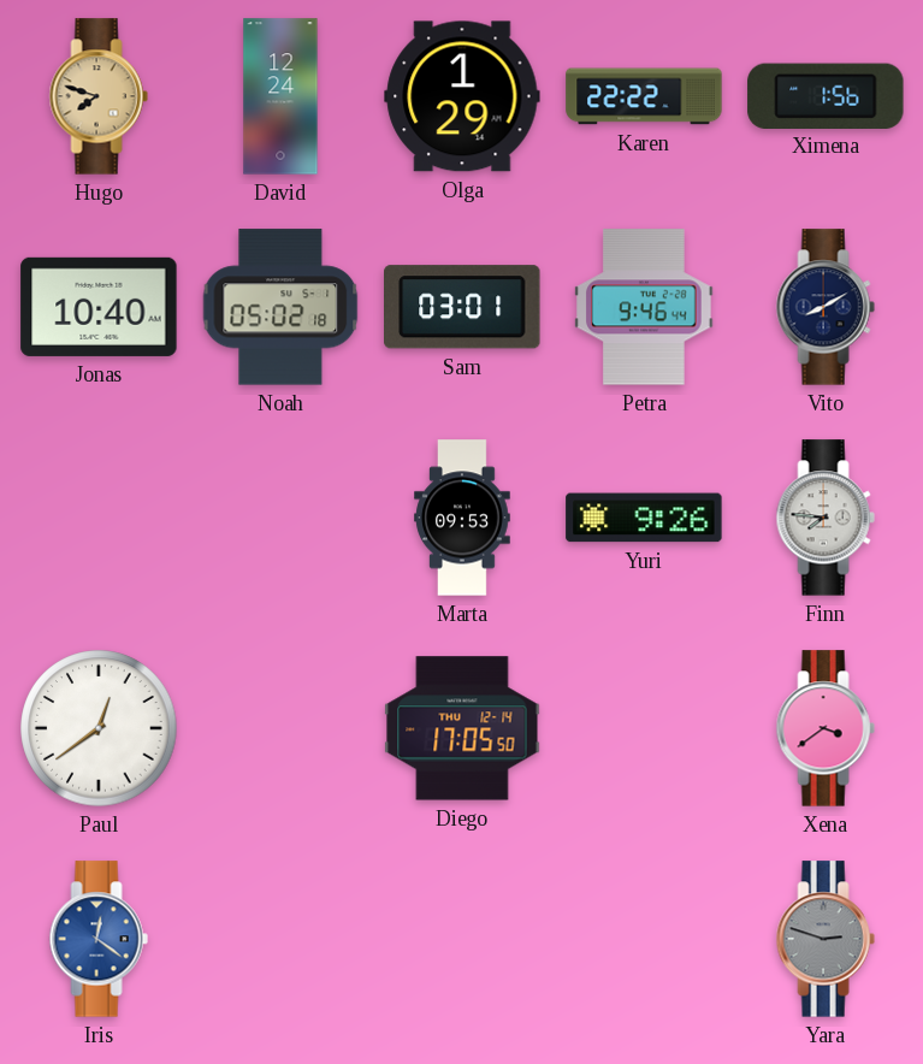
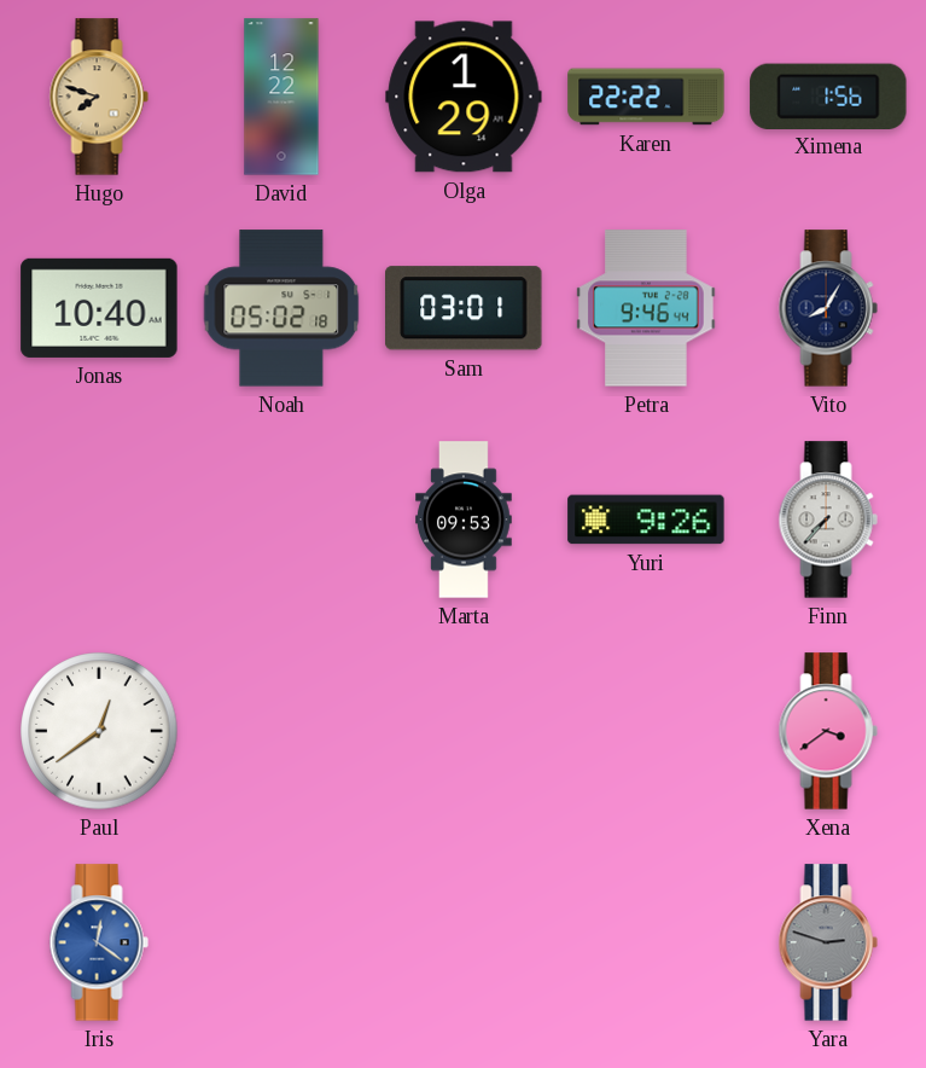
David: 12:24 -> 12:22
Vito: 8:10 -> 8:05
Finn: 7:46 -> 7:37
Diego: 17:05 -> none
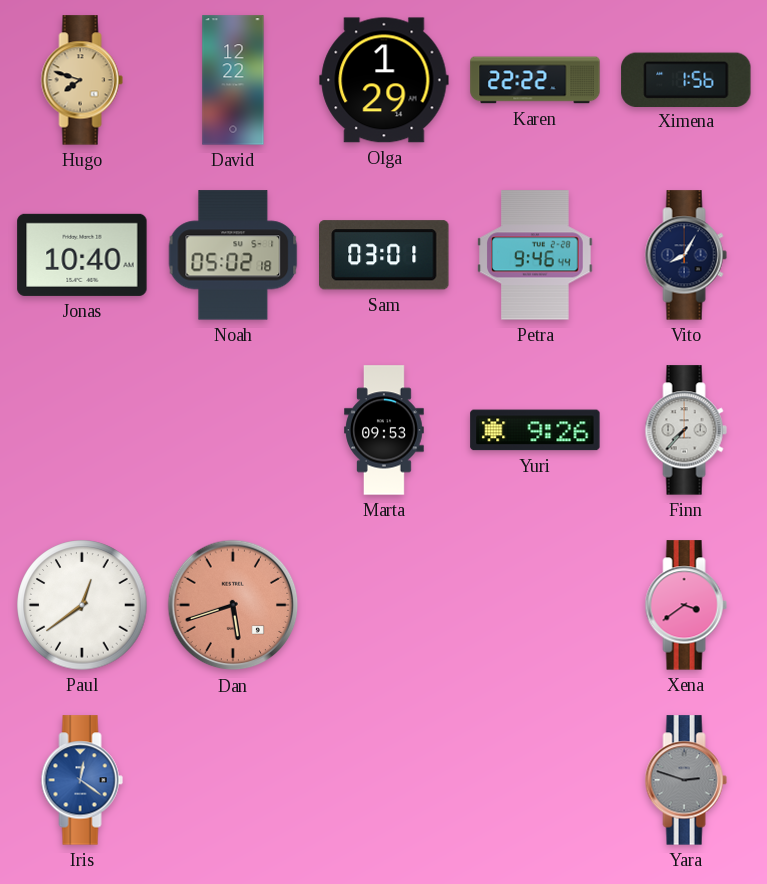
Dan: none -> 5:42
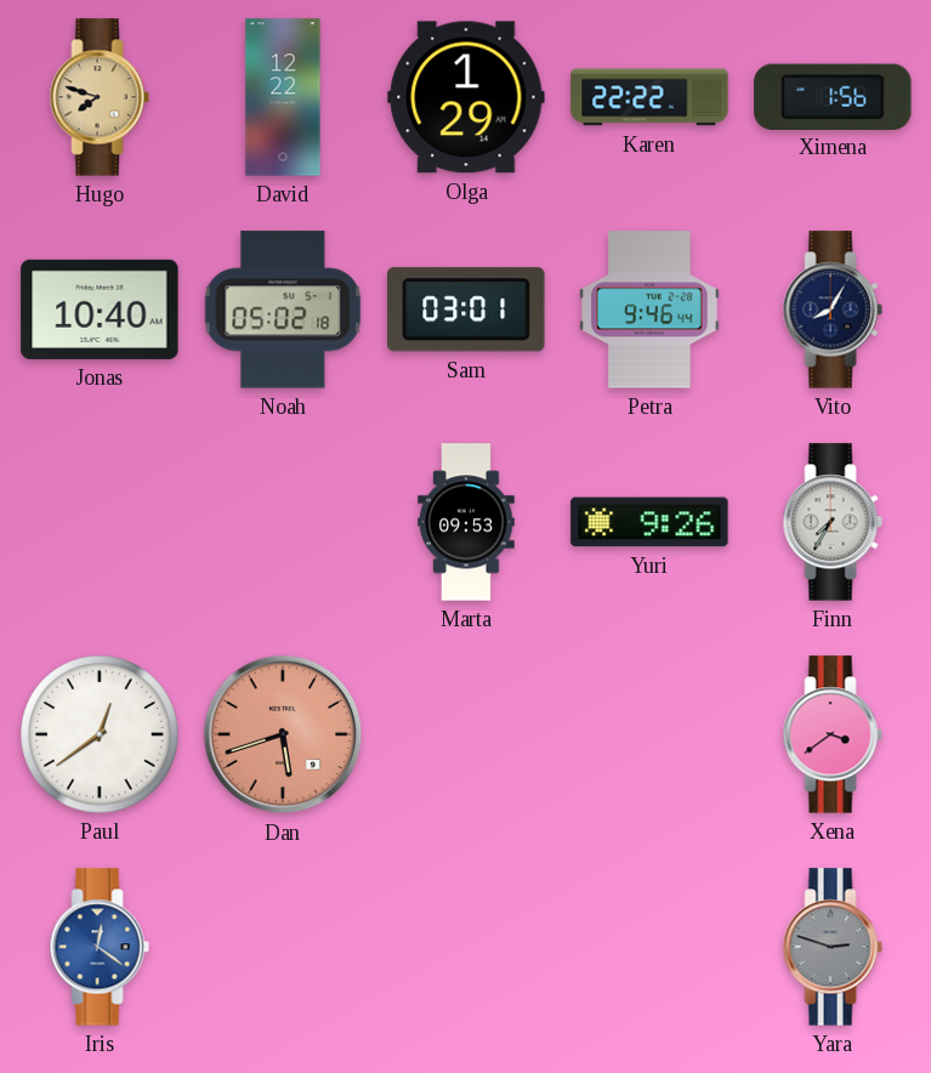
Finn: 7:37 -> 7:35
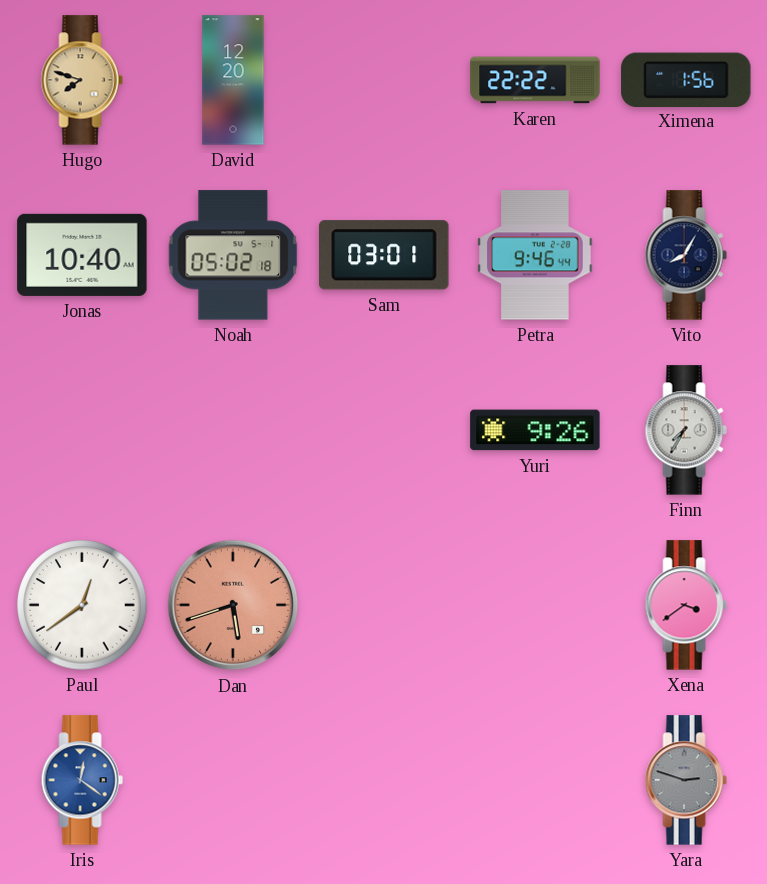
David: 12:22 -> 12:20
Olga: 1:29 -> none
Marta: 09:53 -> none
